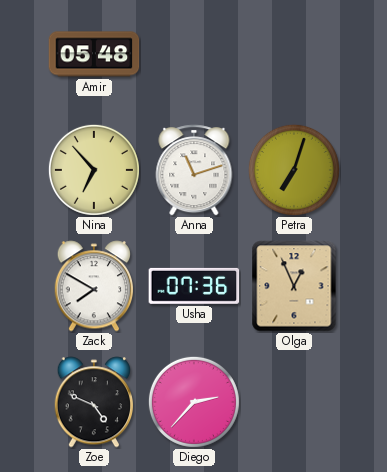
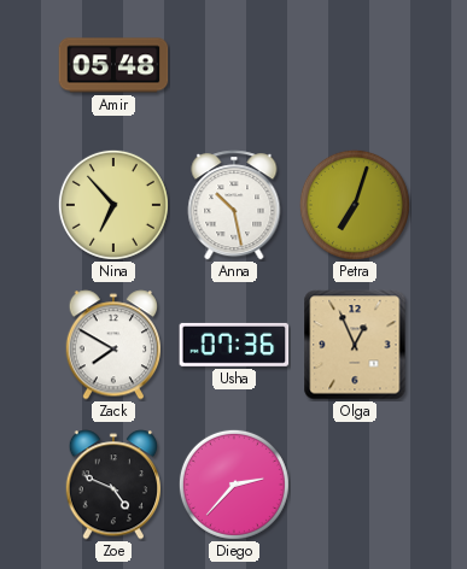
Anna: 11:12 -> 10:28
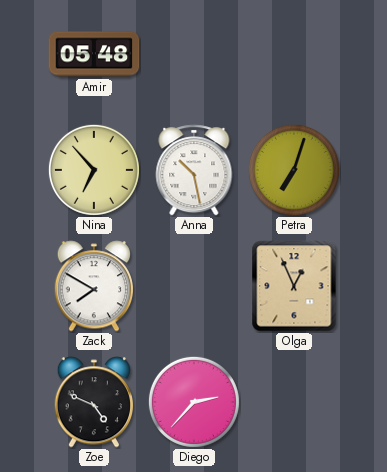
Usha: 07:36 -> none
